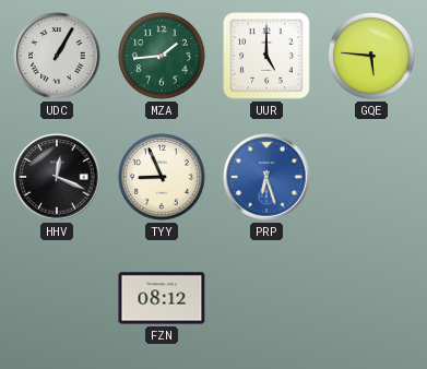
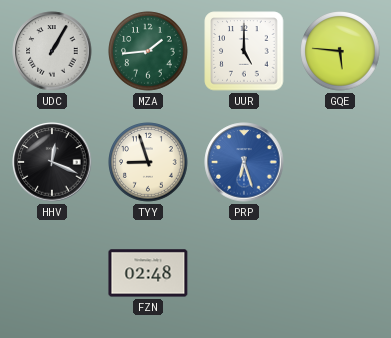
TYY: 8:56 -> 8:57
FZN: 08:12 -> 02:48
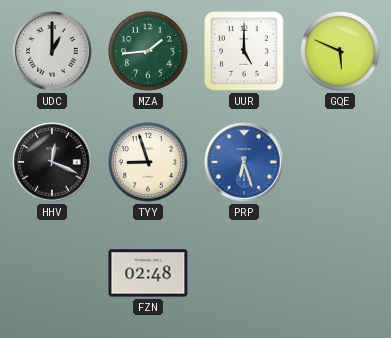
UDC: 1:05 -> 1:00
GQE: 5:46 -> 5:49
